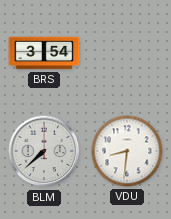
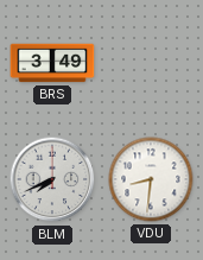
BRS: 3:54 -> 3:49
BLM: 7:38 -> 7:41
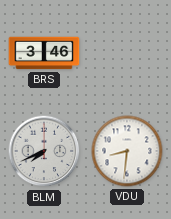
BRS: 3:49 -> 3:46
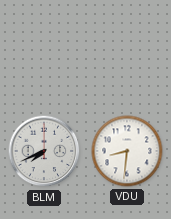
BRS: 3:46 -> none
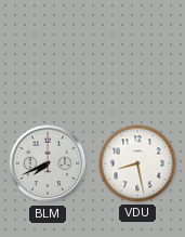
VDU: 8:31 -> 8:28
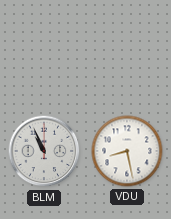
BLM: 7:41 -> 10:56
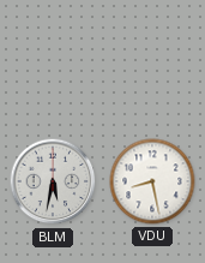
BLM: 10:56 -> 5:32
